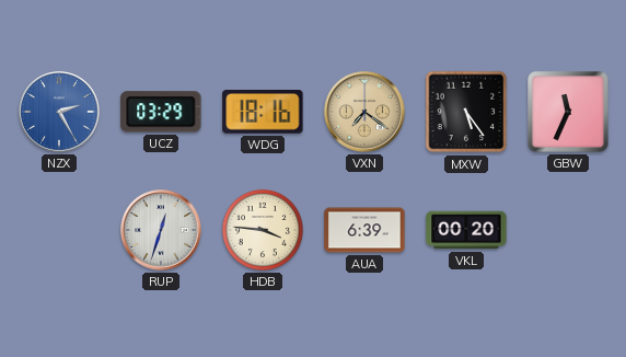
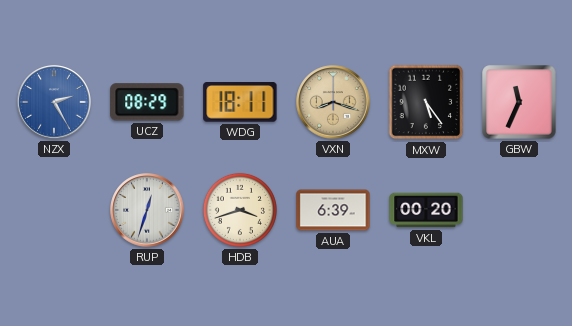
UCZ: 03:29 -> 08:29
WDG: 18:16 -> 18:11
VXN: 7:21 -> 8:18
HDB: 3:46 -> 3:42
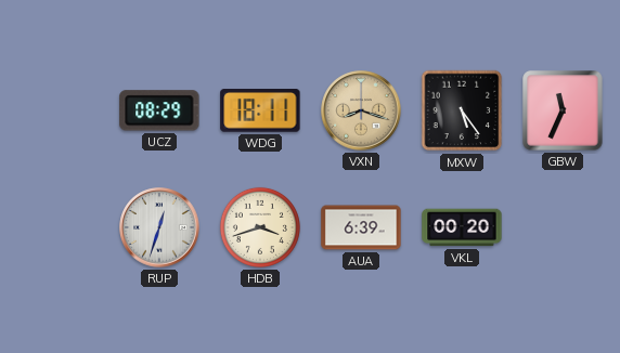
NZX: 2:25 -> none
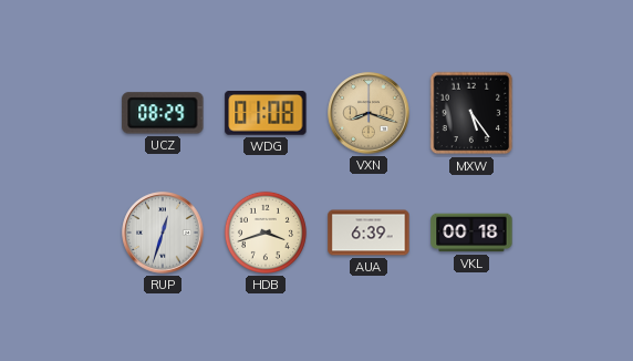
WDG: 18:11 -> 01:08
GBW: 11:34 -> none
VKL: 00:20 -> 00:18
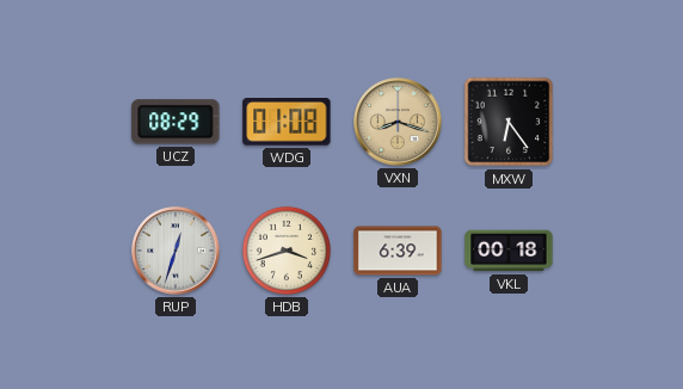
MXW: 5:24 -> 6:24
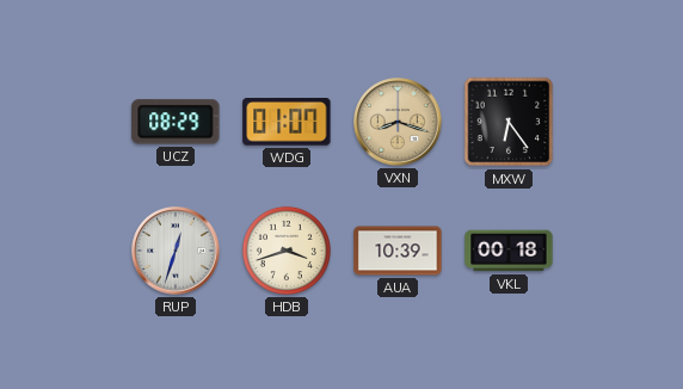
WDG: 01:08 -> 01:07
AUA: 6:39 -> 10:39
